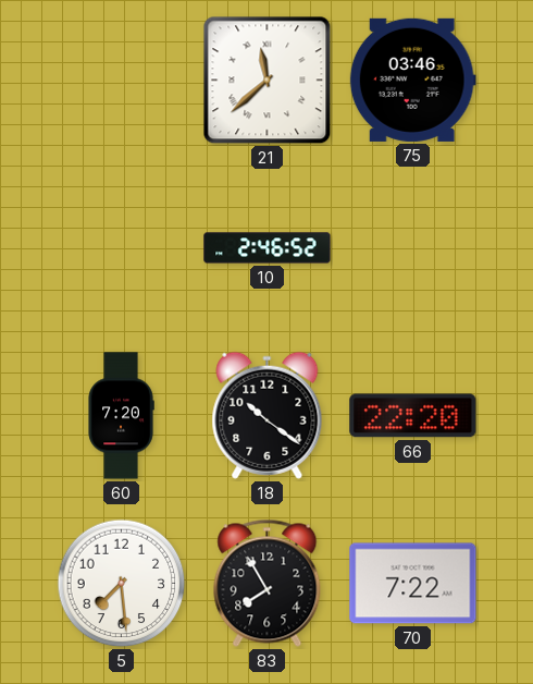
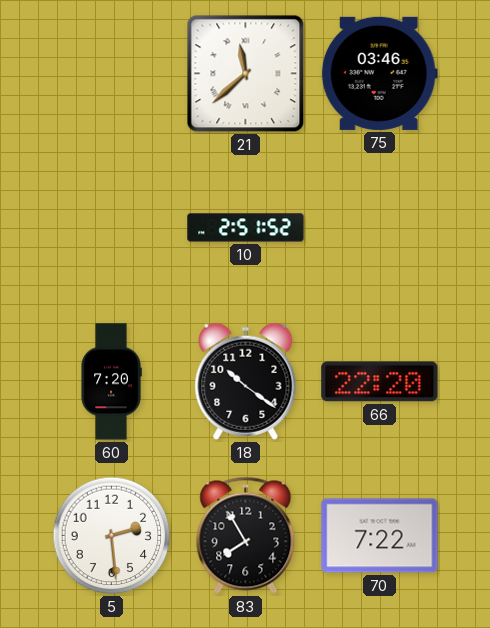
10: 2:46 -> 2:51
5: 7:29 -> 2:29
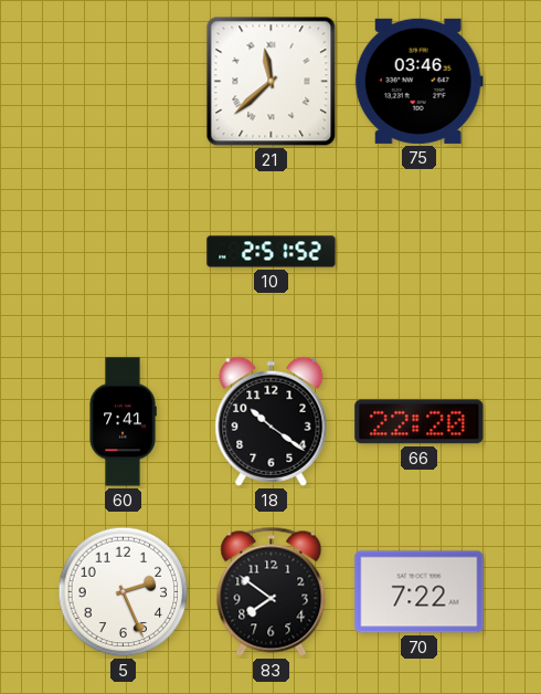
60: 7:20 -> 7:41
5: 2:29 -> 2:26
83: 7:55 -> 7:51
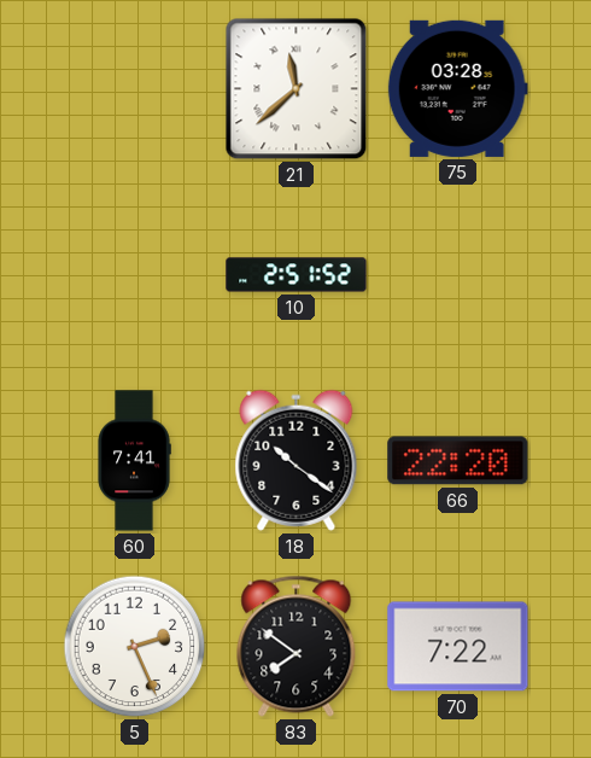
75: 03:46 -> 03:28
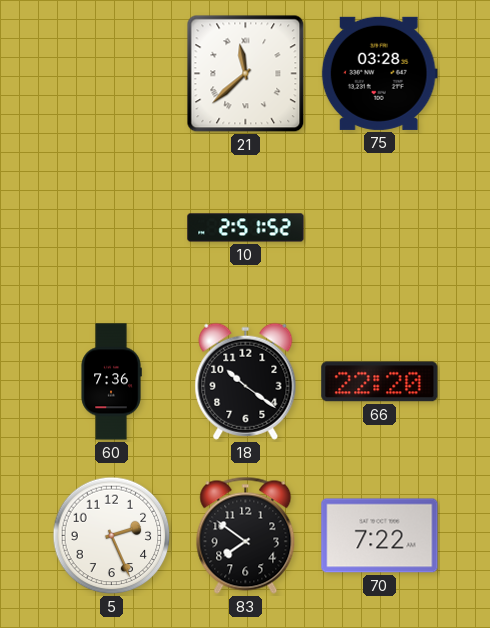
60: 7:41 -> 7:36
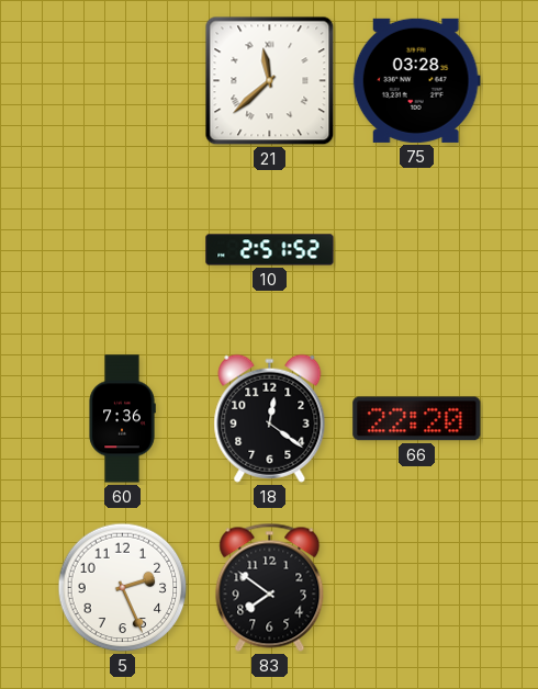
18: 10:21 -> 12:21
70: 7:22 -> none
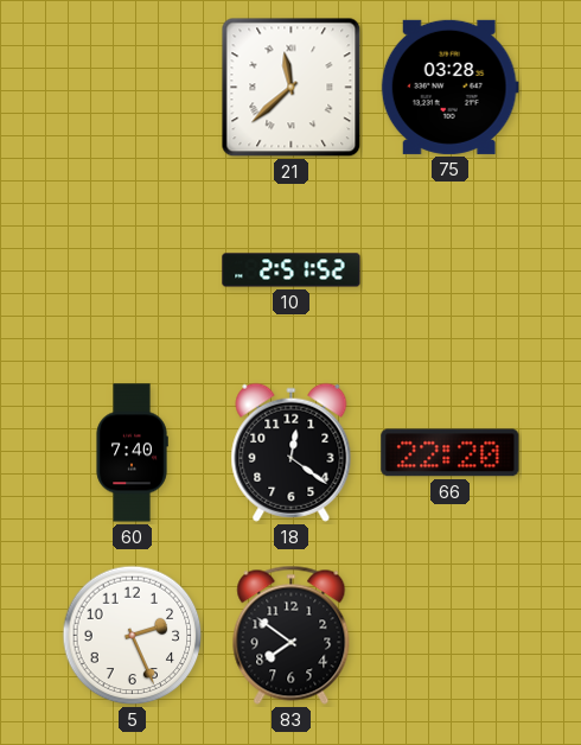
60: 7:36 -> 7:40
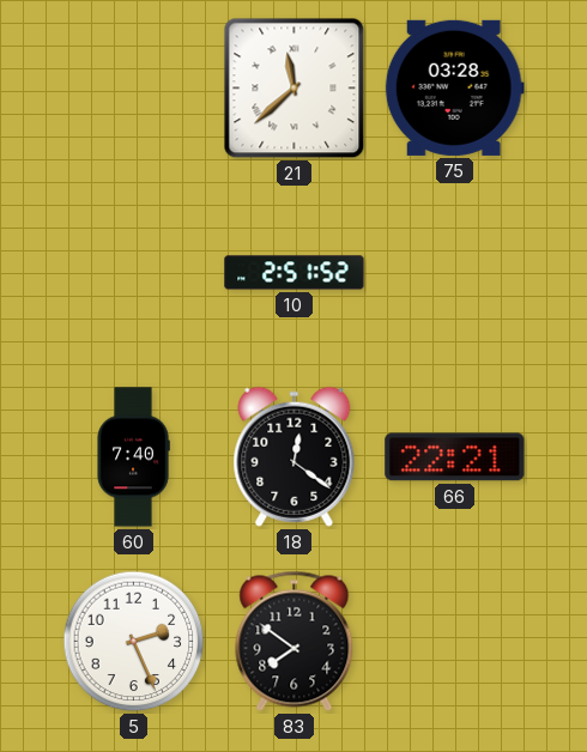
66: 22:20 -> 22:21
